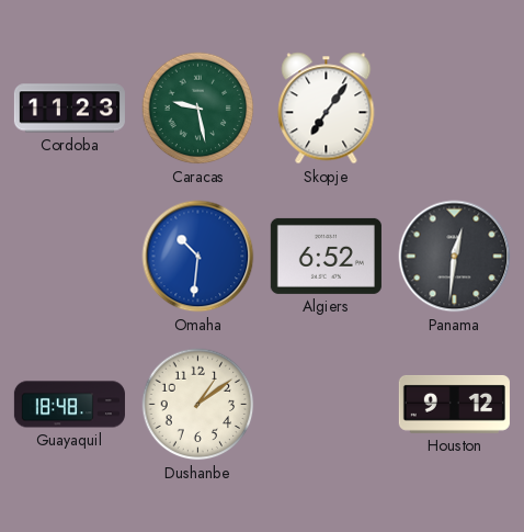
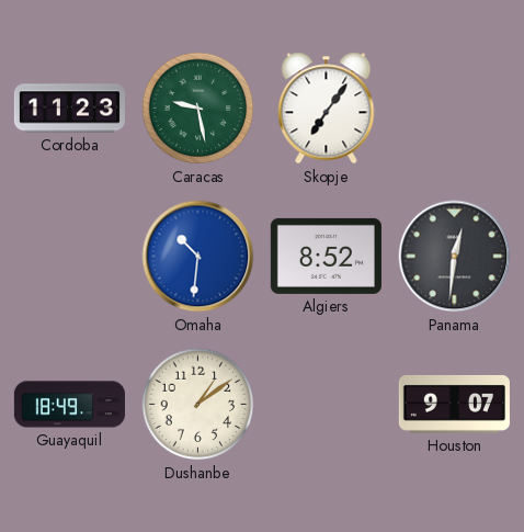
Algiers: 6:52 -> 8:52
Guayaquil: 18:48 -> 18:49
Houston: 9:12 -> 9:07
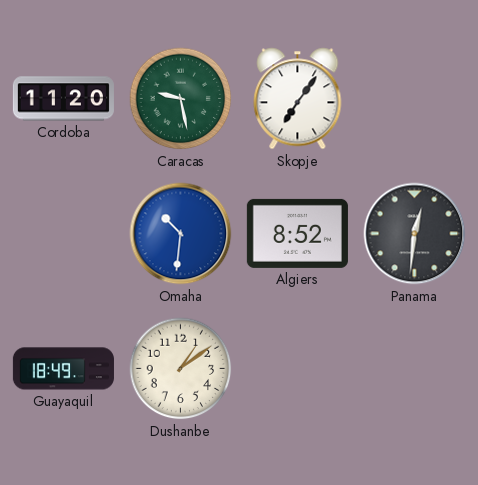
Cordoba: 11:23 -> 11:20
Houston: 9:07 -> none
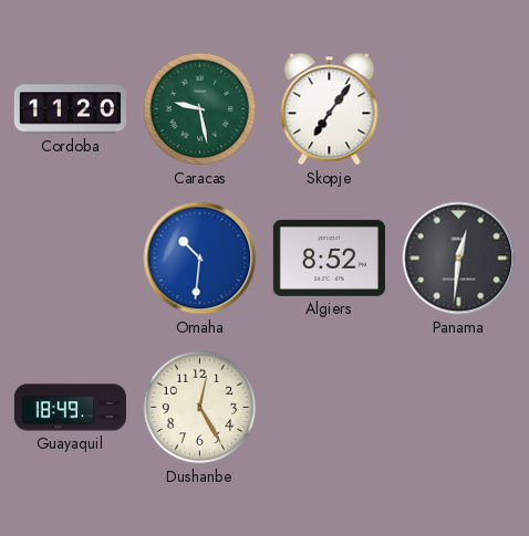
Dushanbe: 1:09 -> 12:25
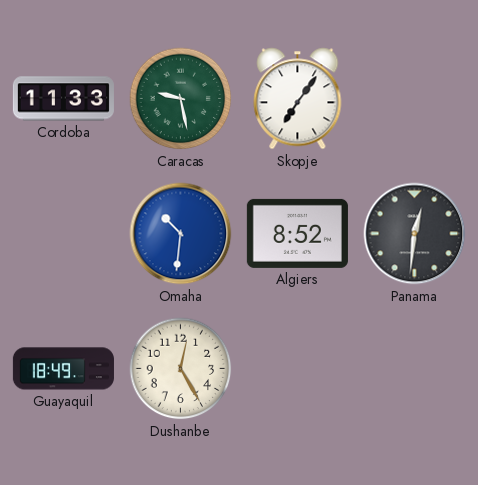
Cordoba: 11:20 -> 11:33
